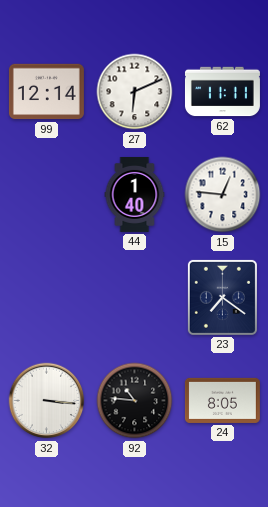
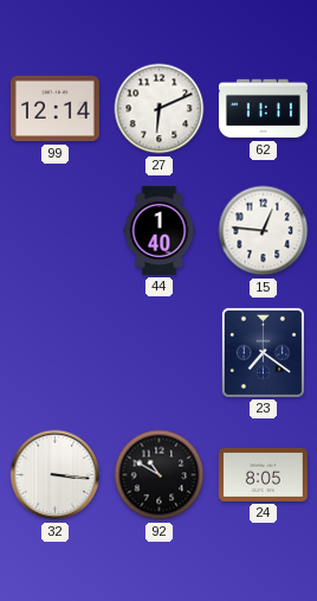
92: 10:46 -> 10:50
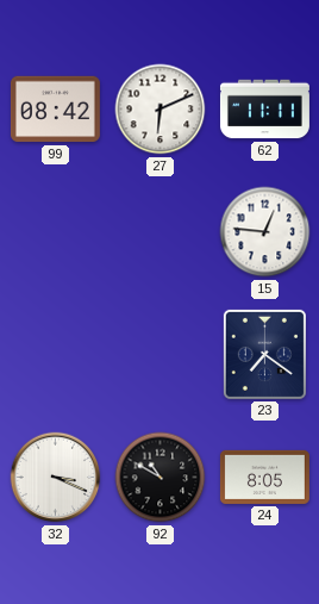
99: 12:14 -> 08:42
44: 1:40 -> none
32: 3:16 -> 3:19
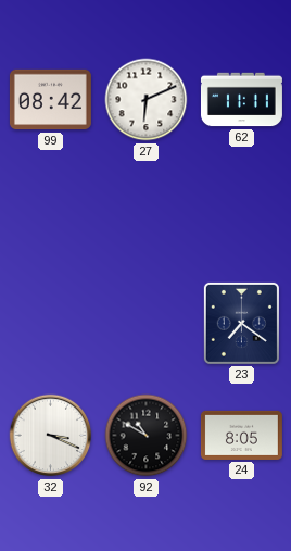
15: 12:46 -> none
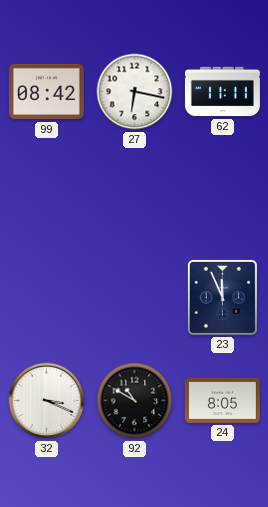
27: 6:11 -> 6:17
23: 7:21 -> 11:56
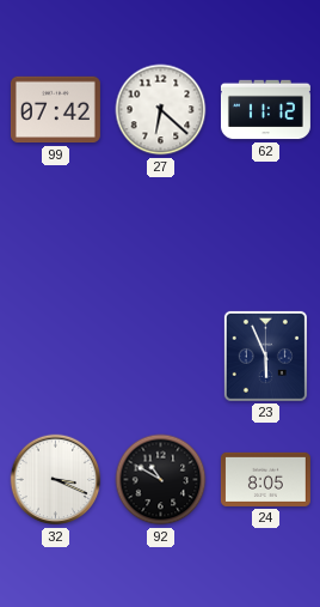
99: 08:42 -> 07:42
27: 6:17 -> 6:22
62: 11:11 -> 11:12
23: 11:56 -> 5:56
